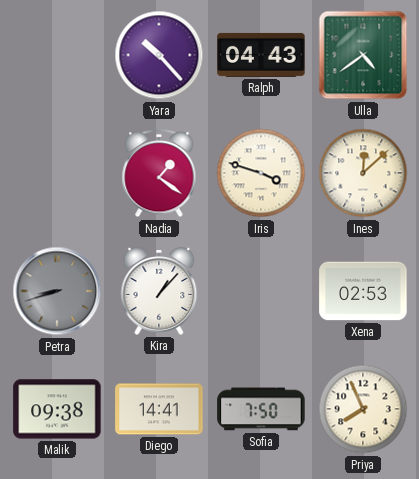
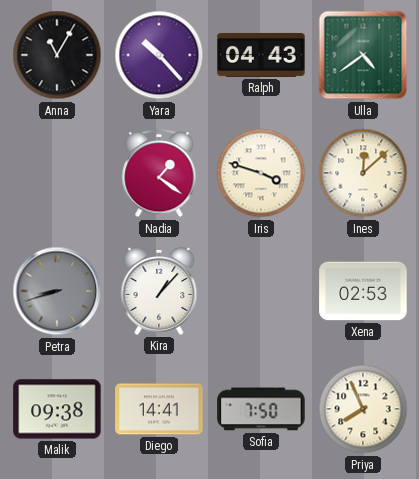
Anna: none -> 11:05
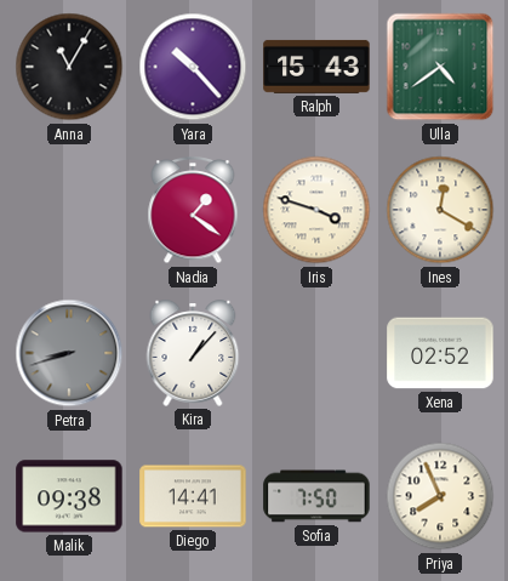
Ralph: 04:43 -> 15:43
Ines: 12:08 -> 12:20
Xena: 02:53 -> 02:52
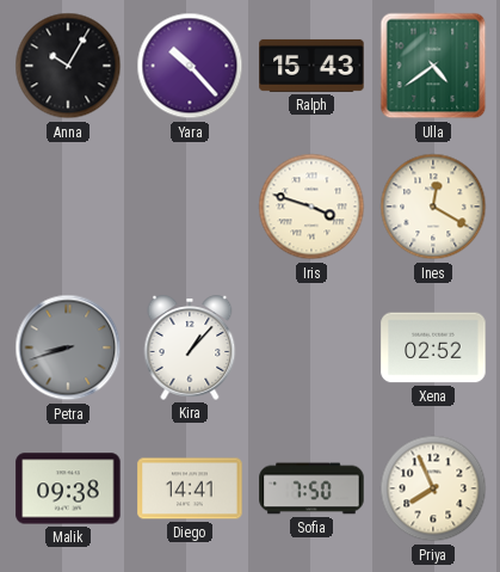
Anna: 11:05 -> 10:05
Nadia: 1:21 -> none
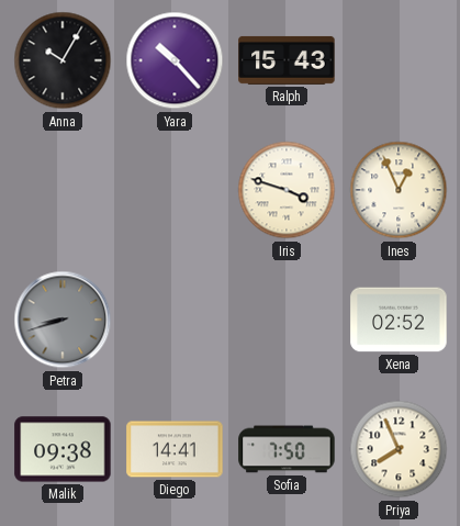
Ulla: 4:39 -> none
Ines: 12:20 -> 12:56
Kira: 1:07 -> none
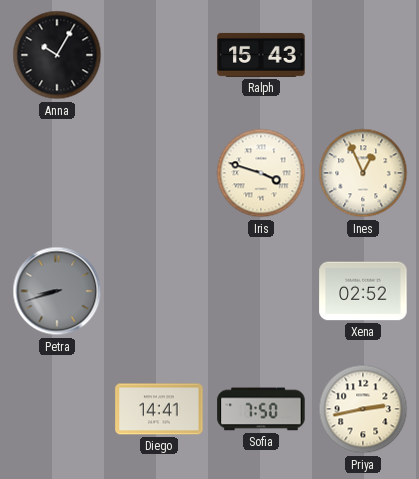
Yara: 10:23 -> none
Malik: 09:38 -> none
Priya: 7:56 -> 2:43
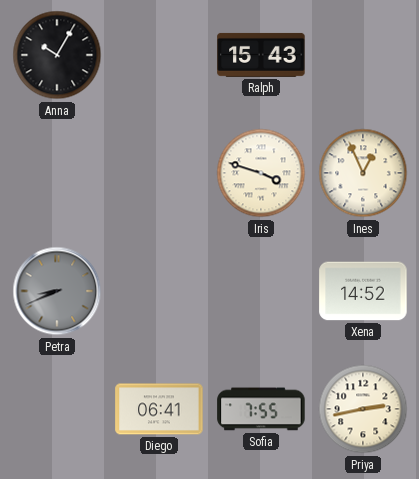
Petra: 8:42 -> 8:41
Xena: 02:52 -> 14:52
Diego: 14:41 -> 06:41
Sofia: 7:50 -> 7:55
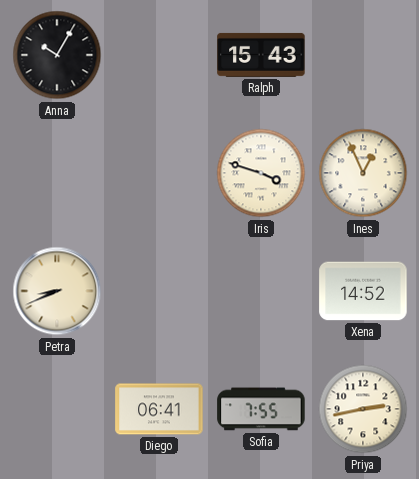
Petra dial: grey -> cream
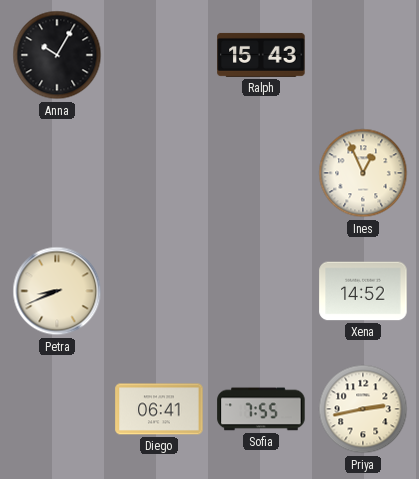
Iris: 3:48 -> none
